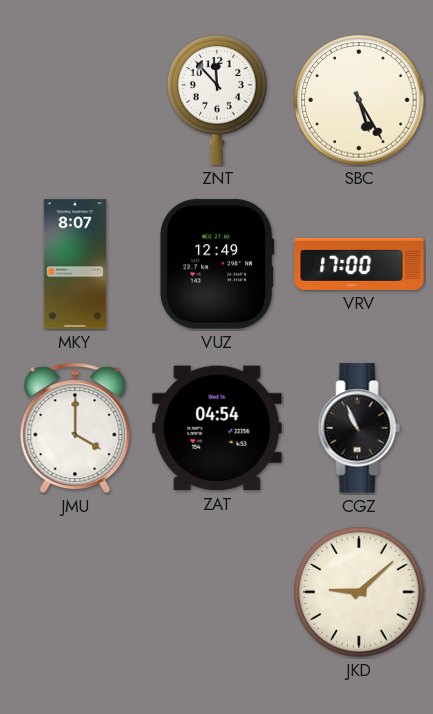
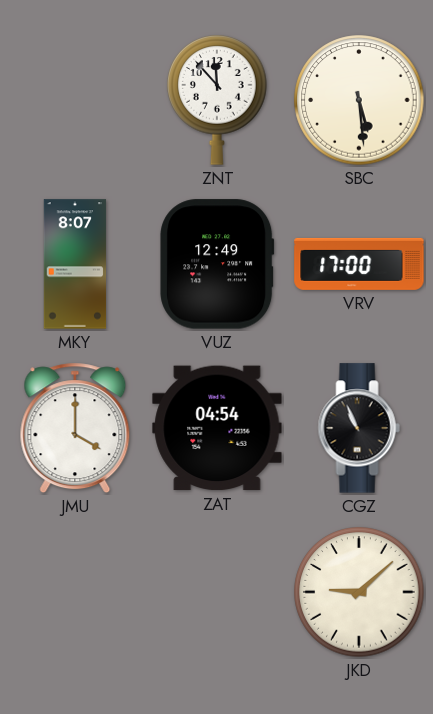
SBC: 5:25 -> 5:29
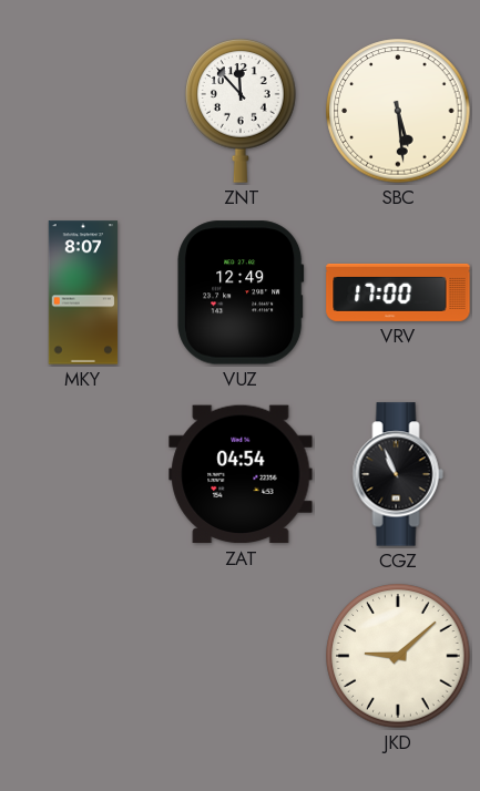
JMU: 4:00 -> none
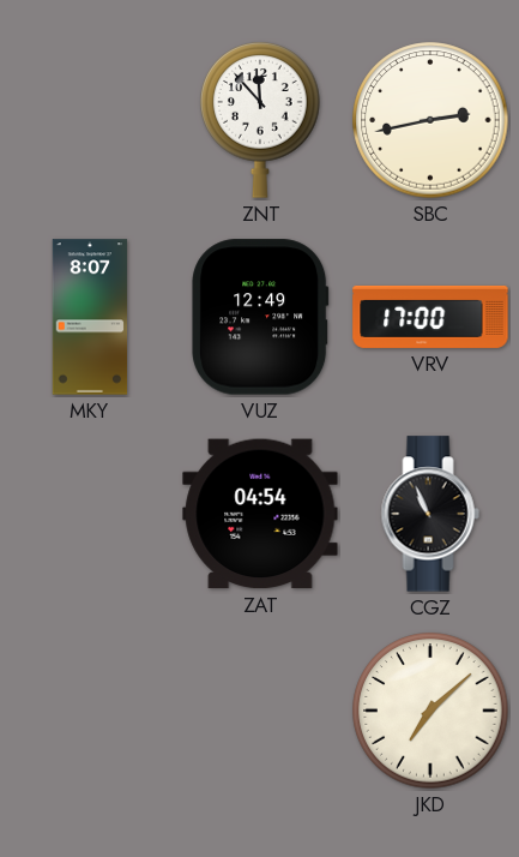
SBC: 5:29 -> 2:43
JKD: 9:08 -> 7:08
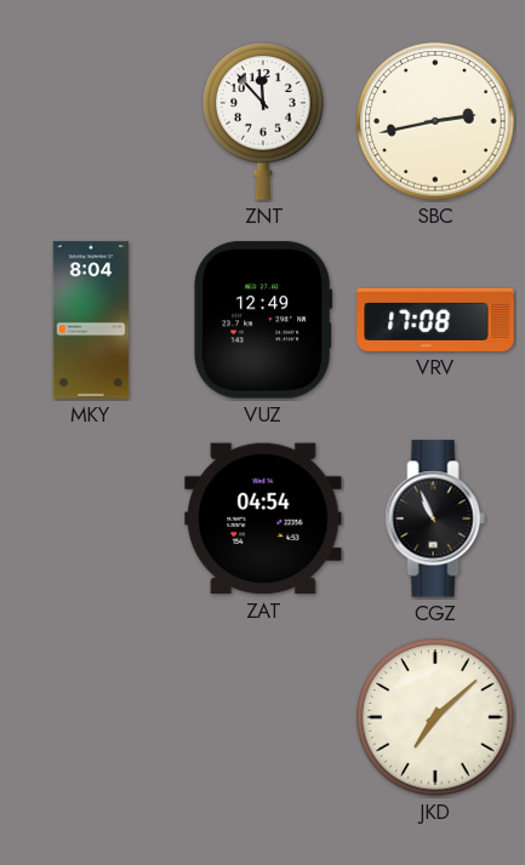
MKY: 8:07 -> 8:04
VRV: 17:00 -> 17:08
